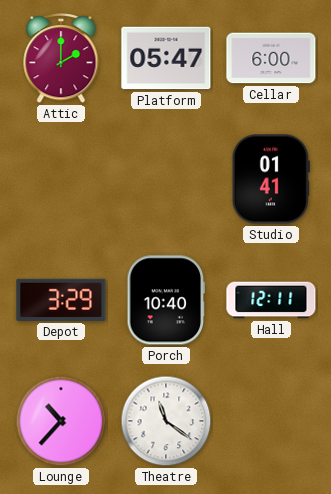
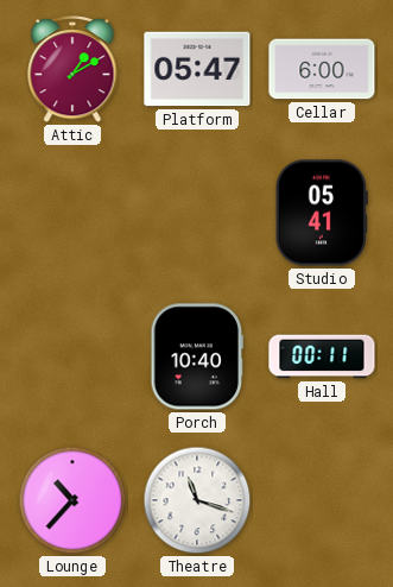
Attic: 2:00 -> 1:10
Studio: 01:41 -> 05:41
Depot: 3:29 -> none
Hall: 12:11 -> 00:11
Theatre: 11:21 -> 11:18
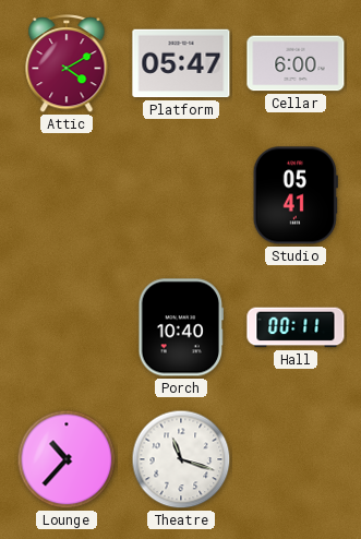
Attic: 1:10 -> 4:10
